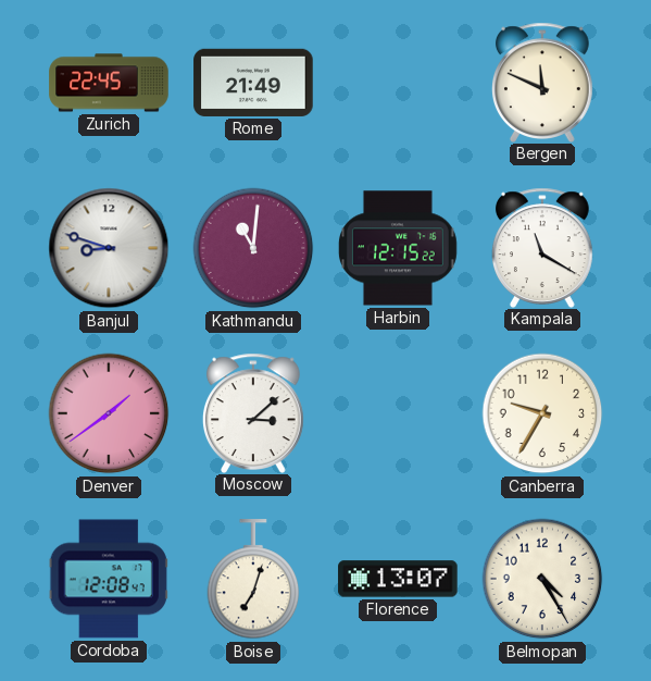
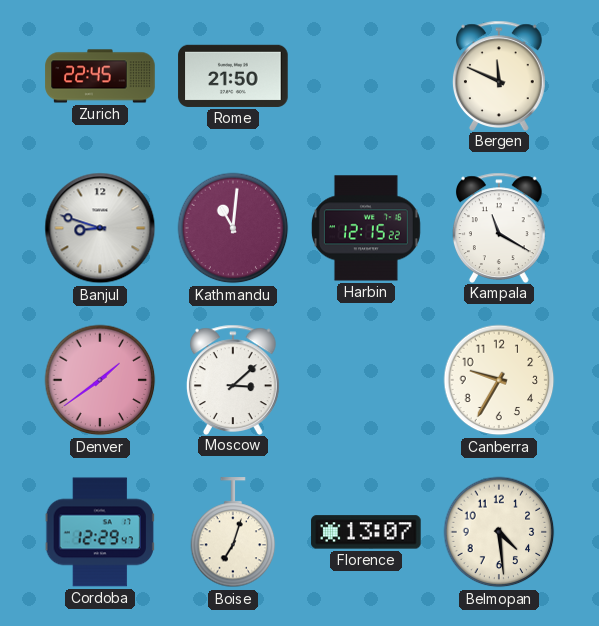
Rome: 21:49 -> 21:50
Cordoba: 12:08 -> 12:29
Belmopan: 4:25 -> 4:29
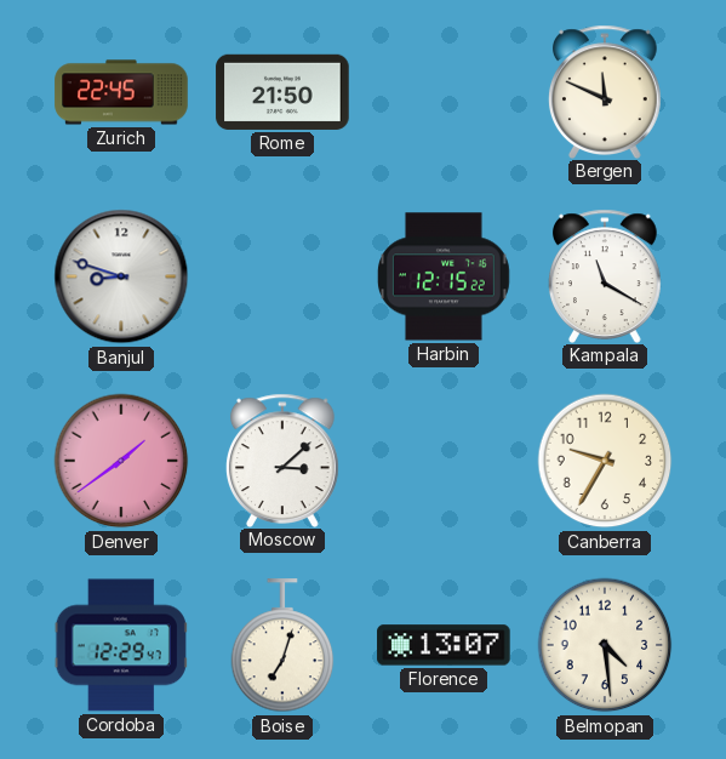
Kathmandu: 11:01 -> none
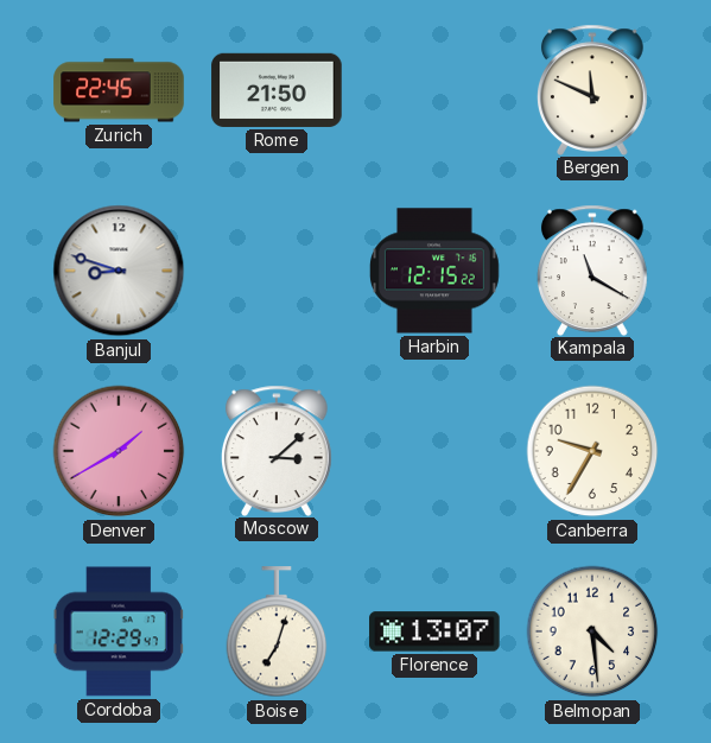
Denver: 1:39 -> 1:40
